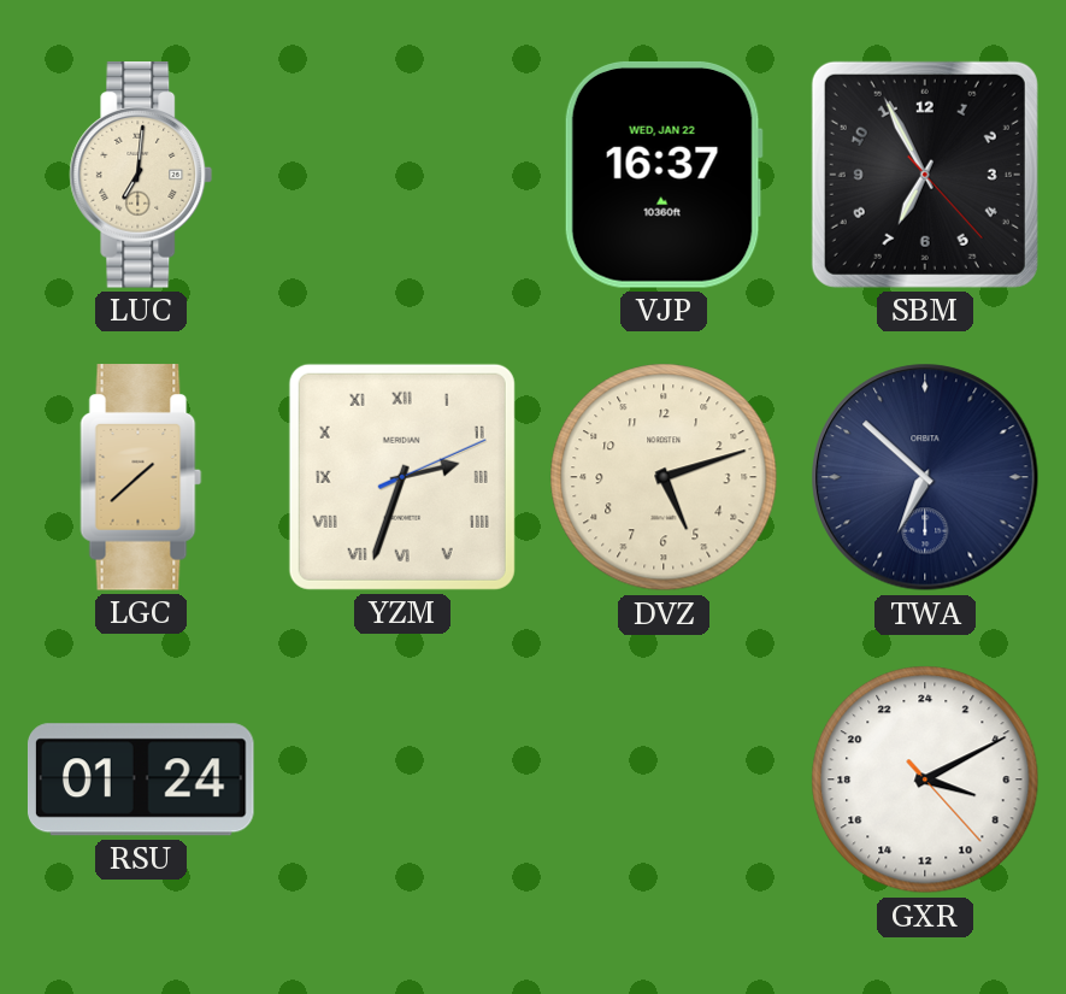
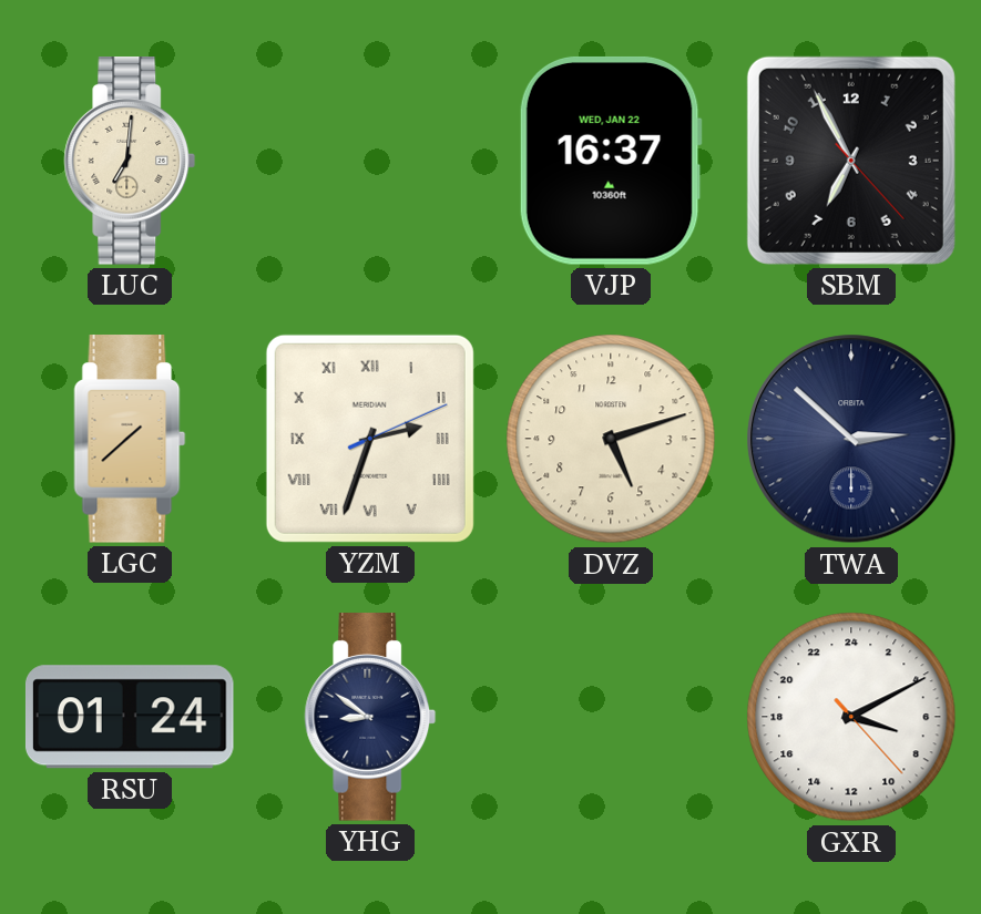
TWA: 6:52 -> 2:52
YHG: none -> 8:51
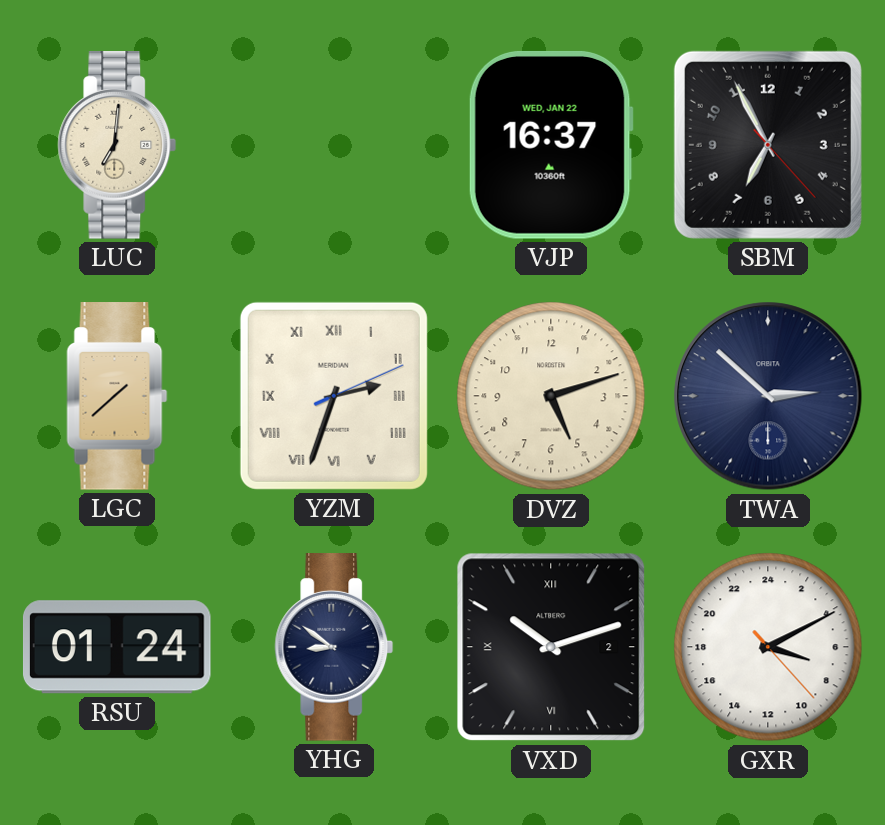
VXD: none -> 10:12
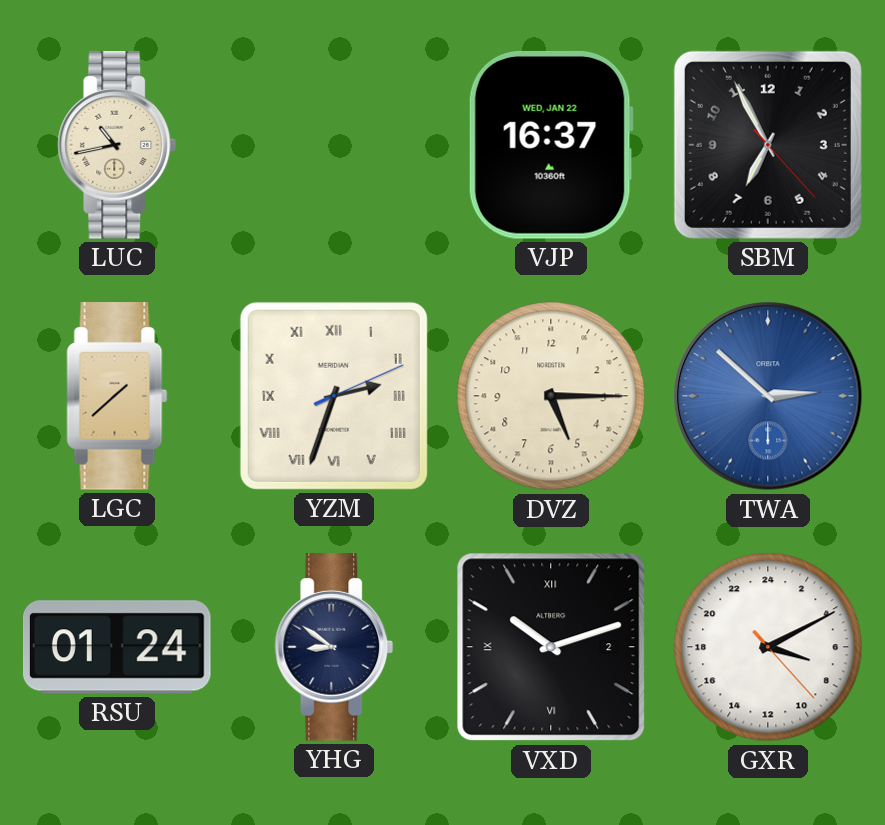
LUC: 7:01 -> 10:43
DVZ: 5:12 -> 5:15
TWA dial: navy -> blue
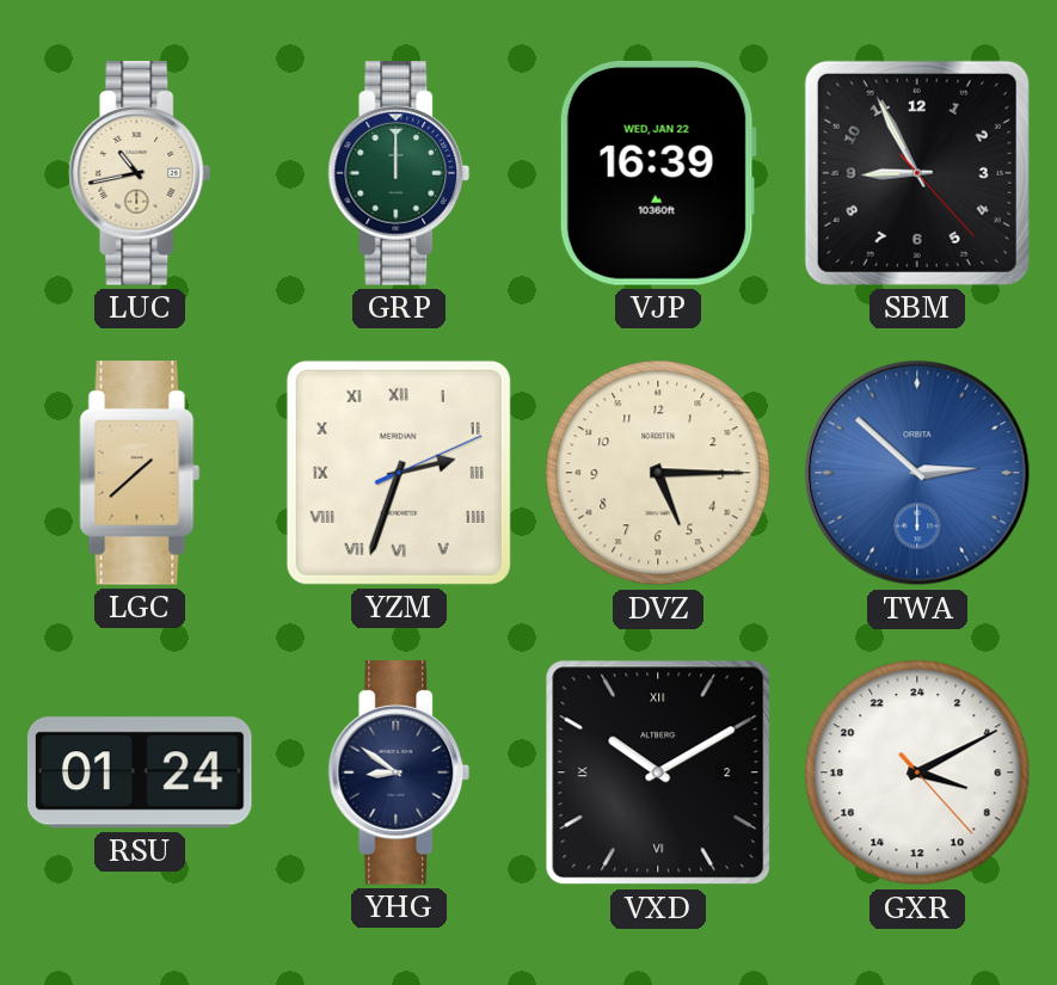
GRP: none -> 12:00
VJP: 16:37 -> 16:39
SBM: 6:55 -> 8:55
VXD: 10:12 -> 10:10
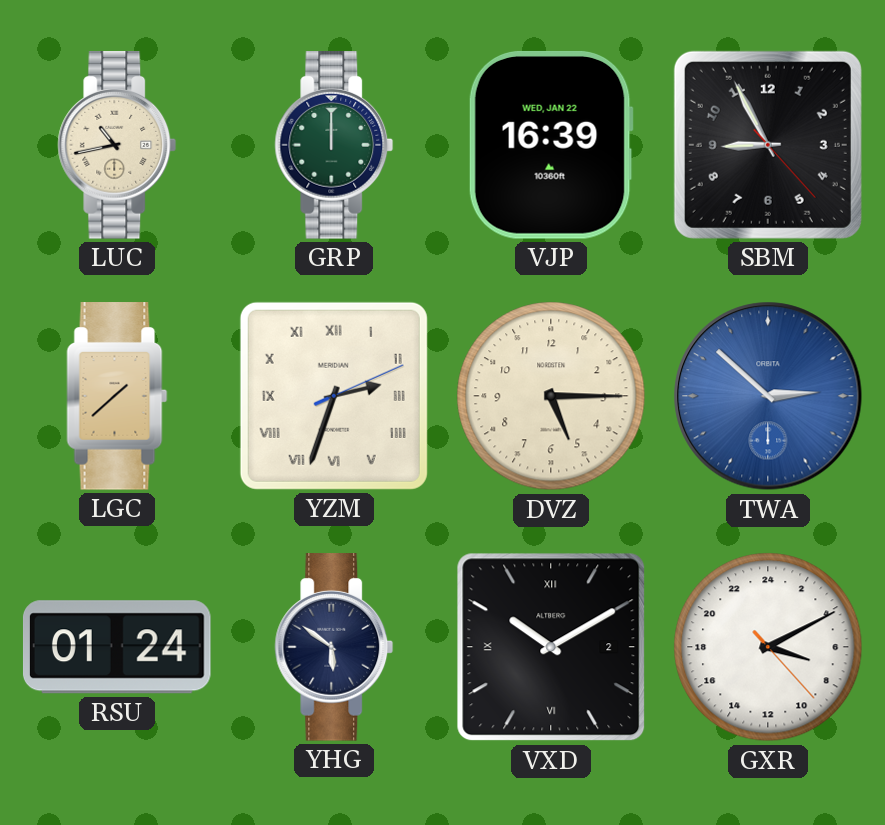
YHG: 8:51 -> 5:51
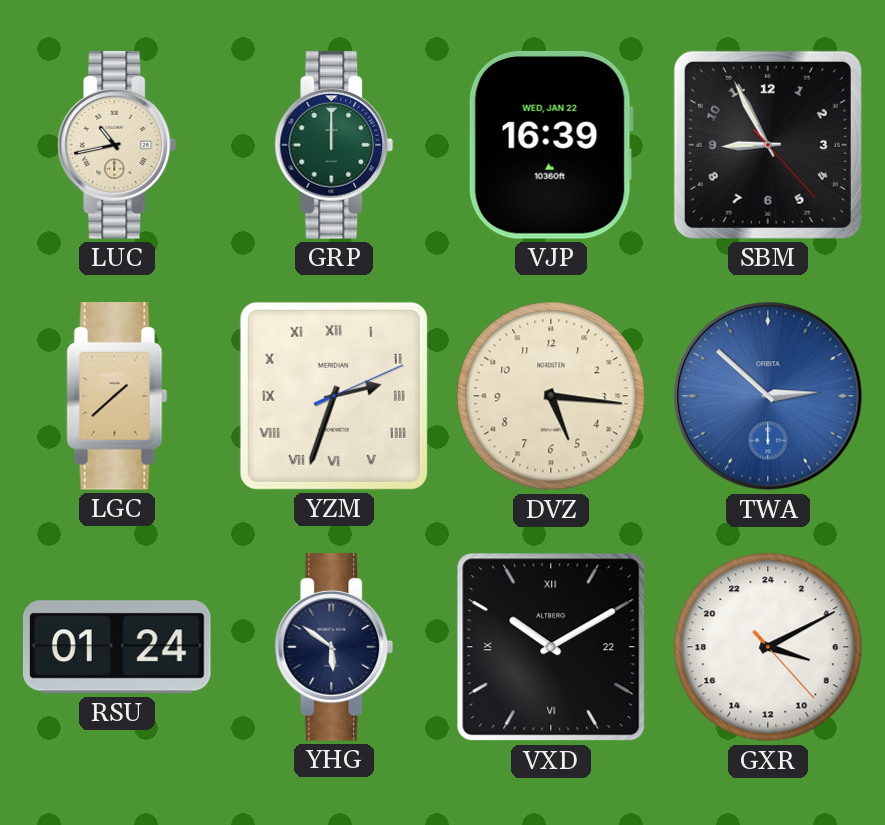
DVZ: 5:15 -> 5:16
VXD date: 2 -> 22
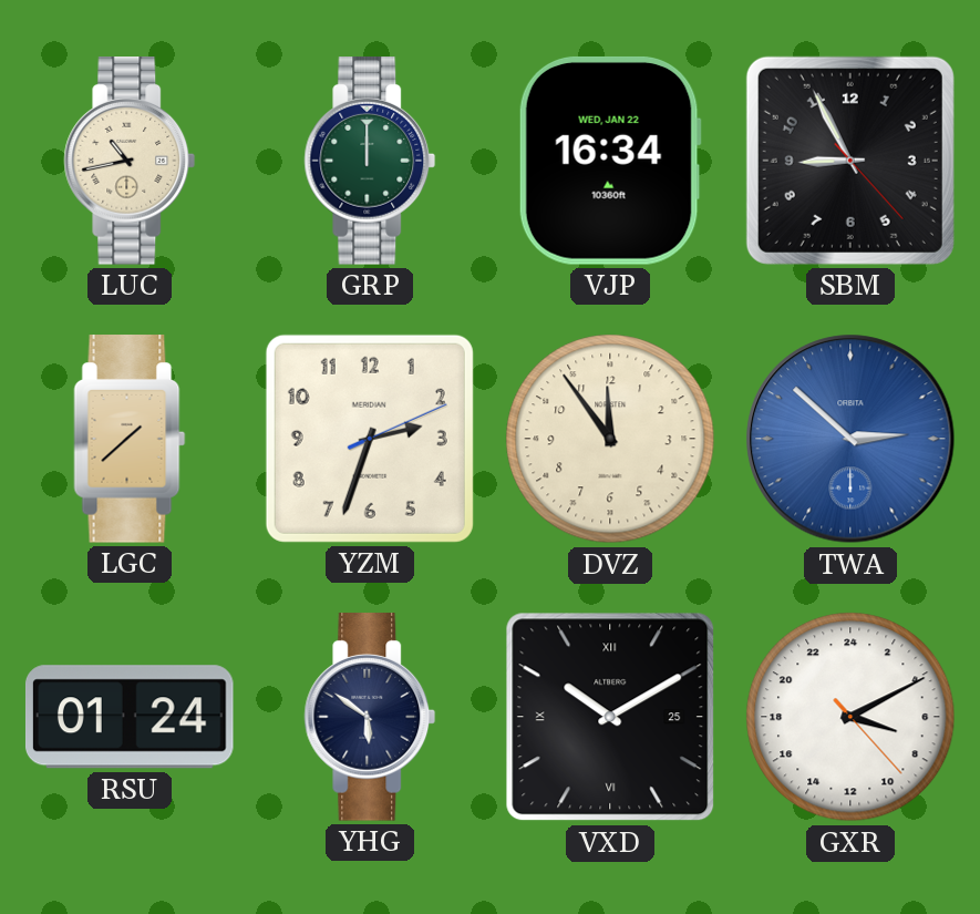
VJP: 16:39 -> 16:34
YZM numerals: Roman -> Arabic
DVZ: 5:16 -> 11:54
VXD date: 22 -> 25
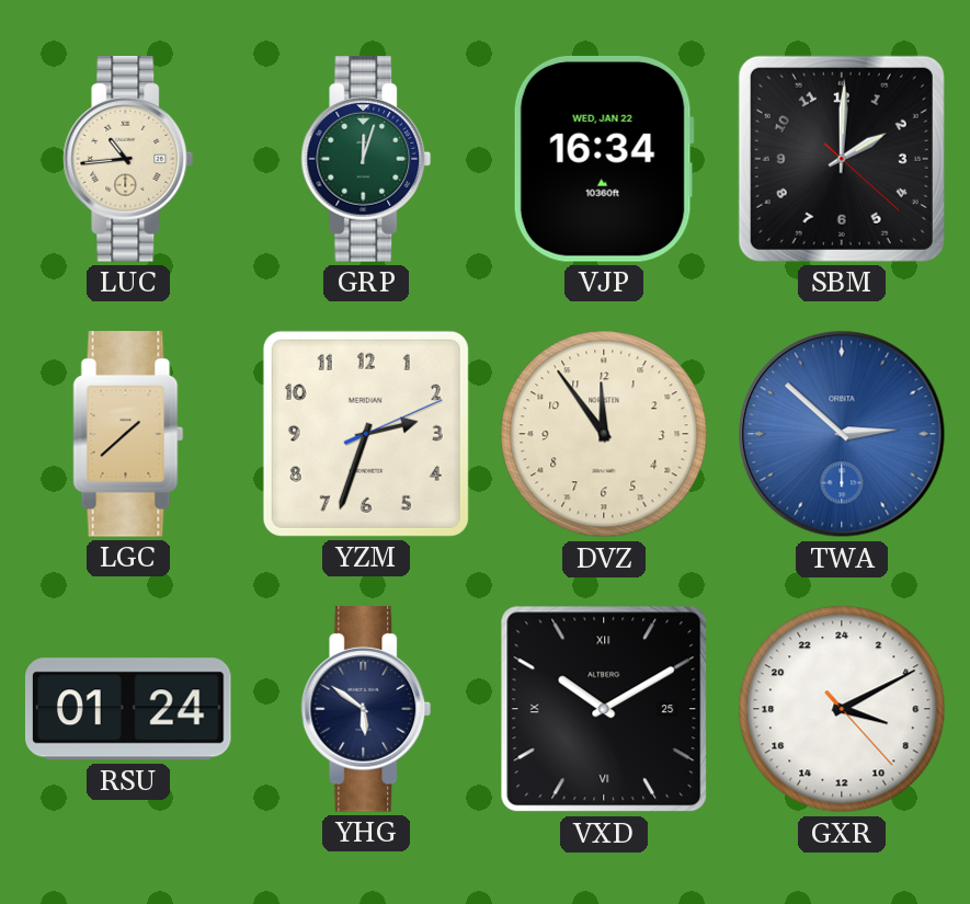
LUC: 10:43 -> 10:44
GRP: 12:00 -> 12:03
SBM: 8:55 -> 2:00
